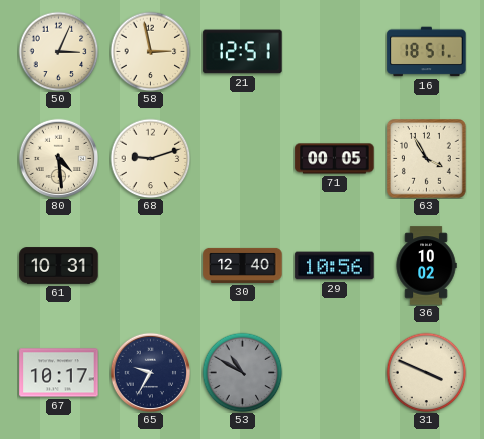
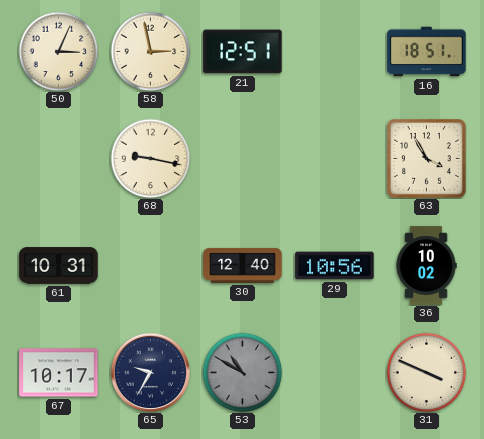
80: 4:29 -> none
68: 9:12 -> 9:17
71: 00:05 -> none
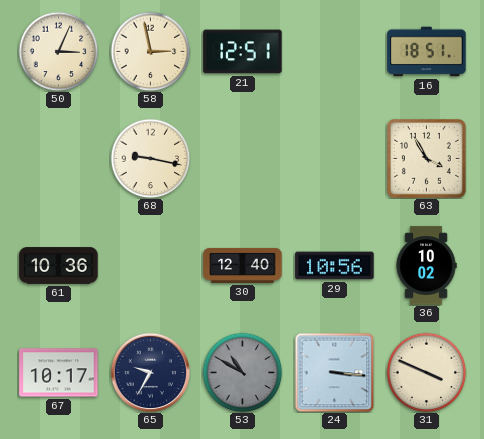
61: 10:31 -> 10:36
24: none -> 3:16
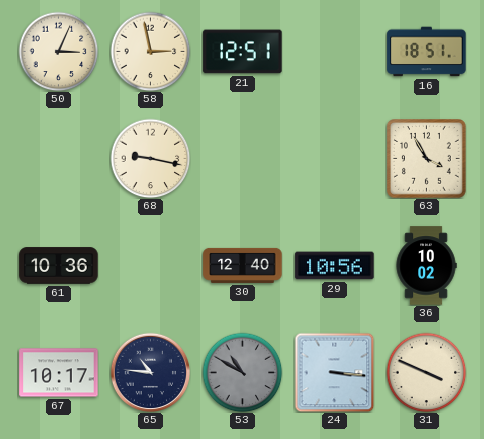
65: 9:35 -> 10:46
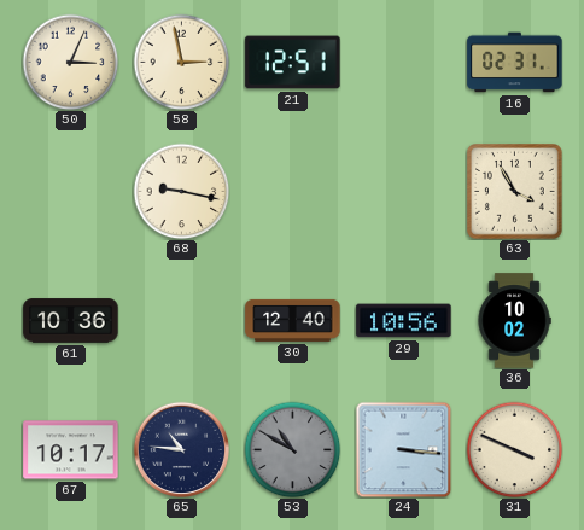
16: 18:51 -> 02:31
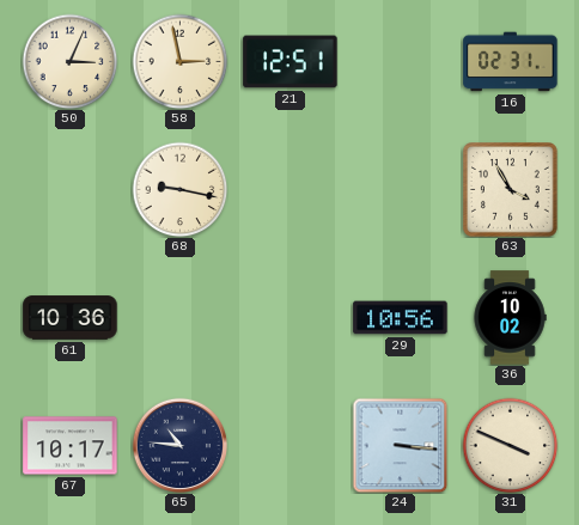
30: 12:40 -> none
53: 10:50 -> none
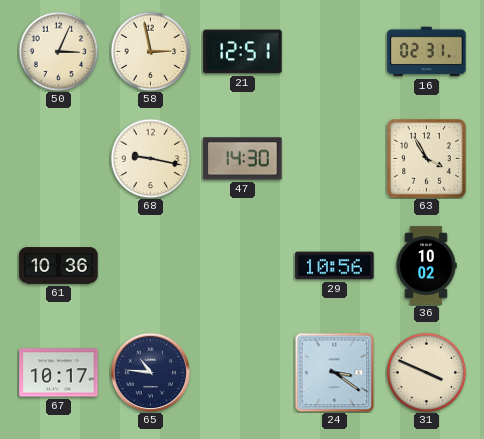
47: none -> 14:30
24: 3:16 -> 3:21
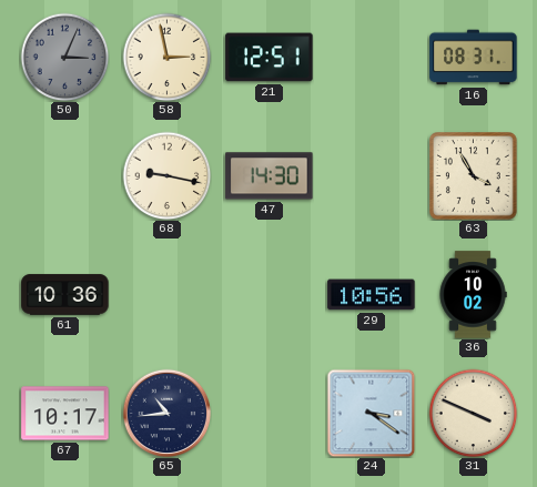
50 dial: cream -> grey
16: 02:31 -> 08:31
65: 10:46 -> 10:44
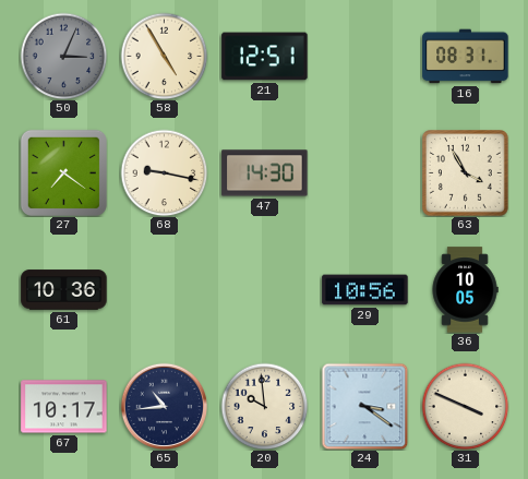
58: 2:58 -> 4:55
27: none -> 7:21
36: 10:02 -> 10:05
20: none -> 9:59
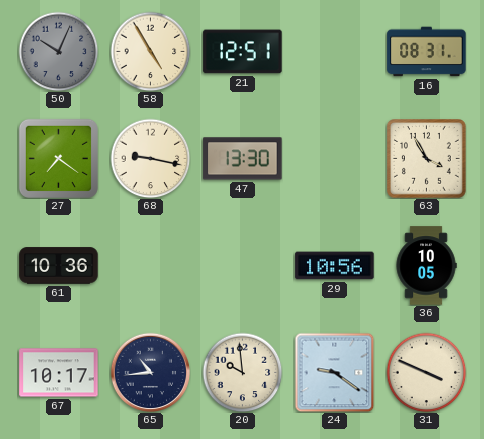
50: 3:04 -> 10:04
47: 14:30 -> 13:30
24: 3:21 -> 9:21
